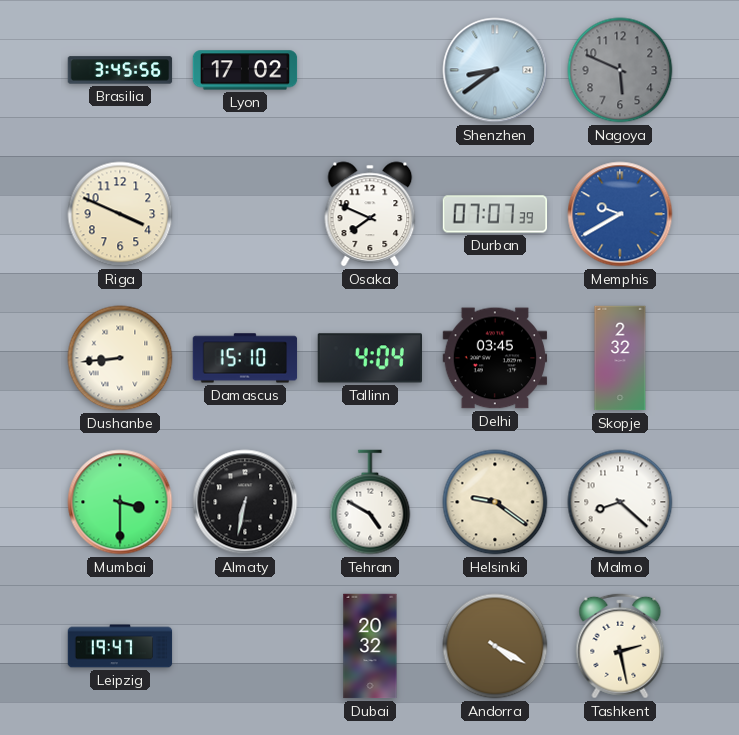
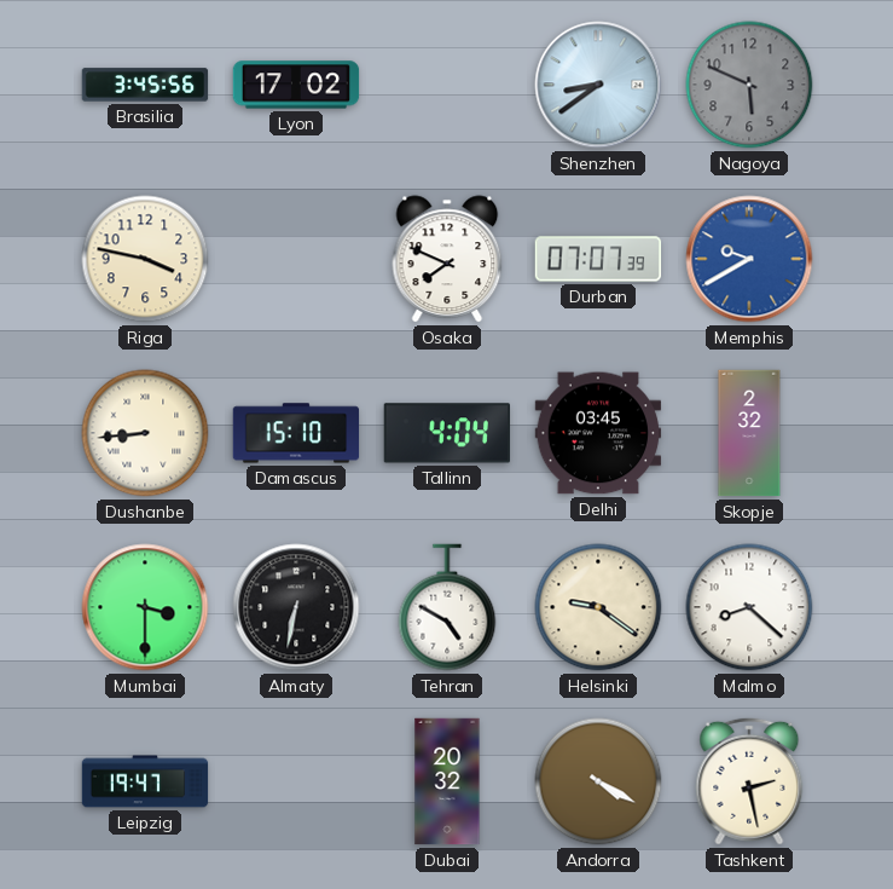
Riga: 3:49 -> 3:47
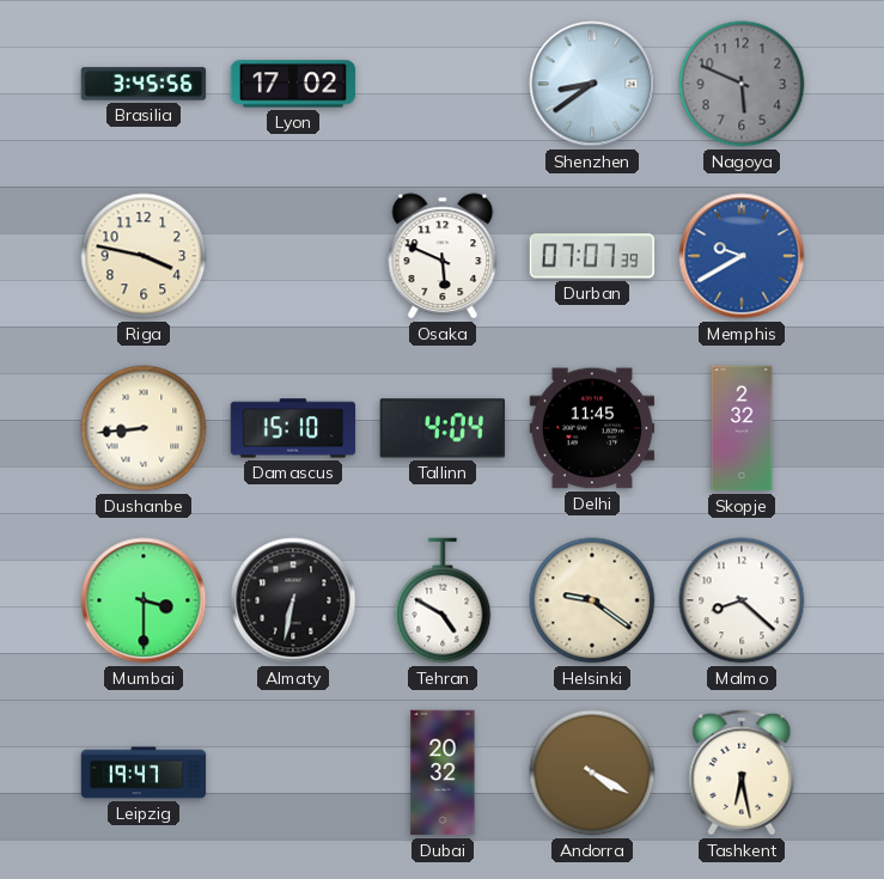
Osaka: 7:49 -> 5:49
Delhi: 03:45 -> 11:45
Tashkent: 2:28 -> 6:28
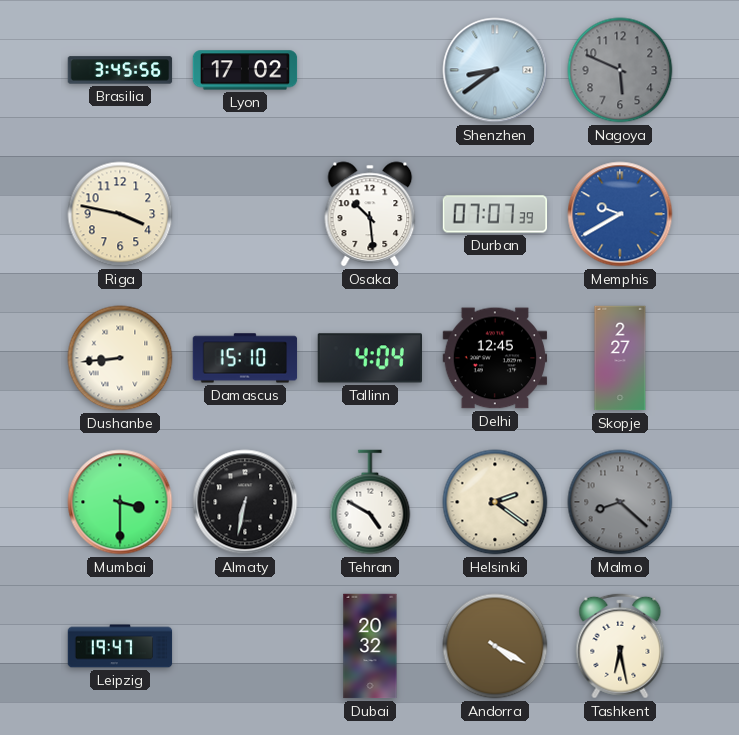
Osaka: 5:49 -> 10:29
Delhi: 11:45 -> 12:45
Skopje: 2:32 -> 2:27
Helsinki: 9:21 -> 2:21
Malmo dial: white -> grey
